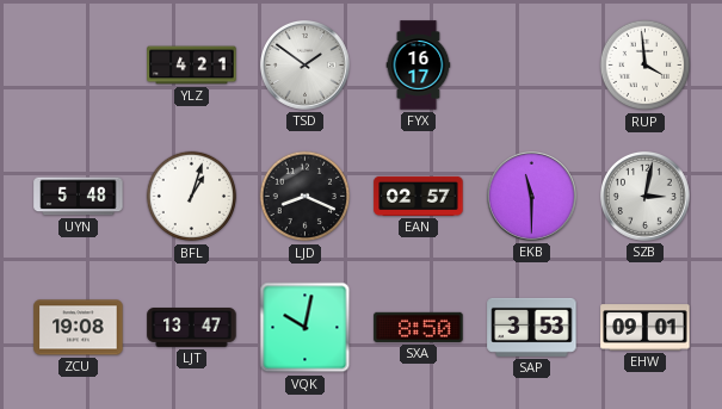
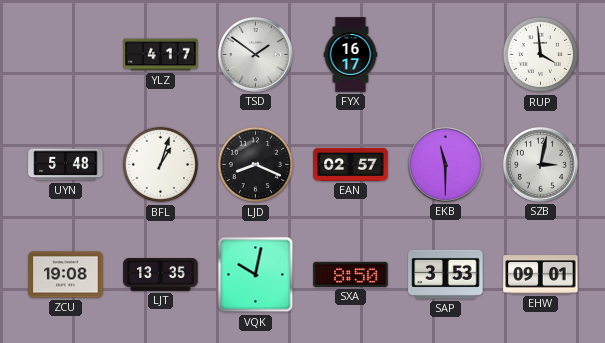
YLZ: 4:21 -> 4:17
LJT: 13:47 -> 13:35
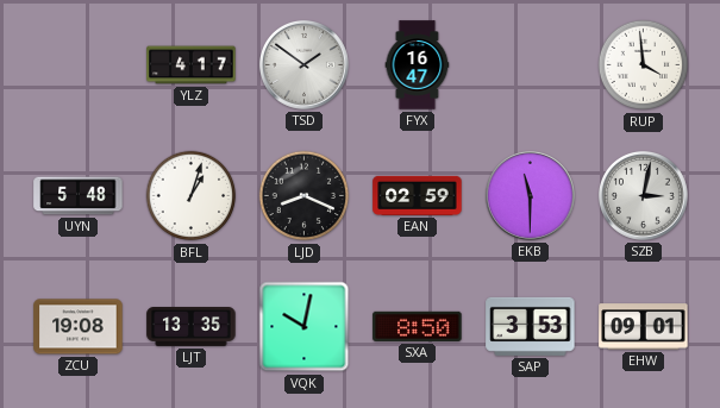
FYX: 16:17 -> 16:47
EAN: 02:57 -> 02:59
